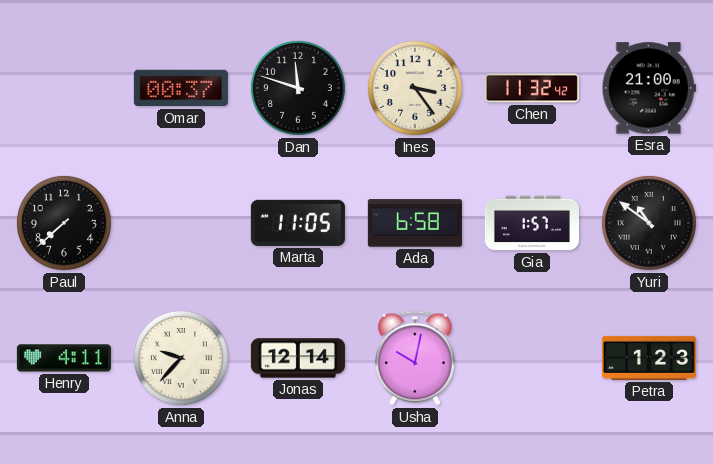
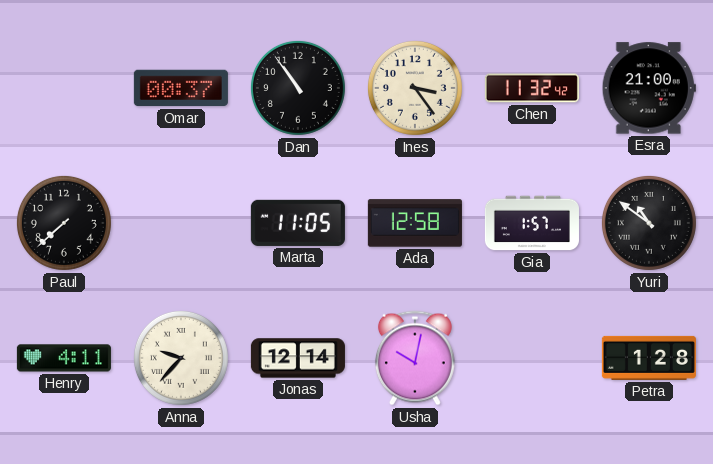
Dan: 11:48 -> 10:54
Ada: 6:58 -> 12:58
Petra: 1:23 -> 1:28
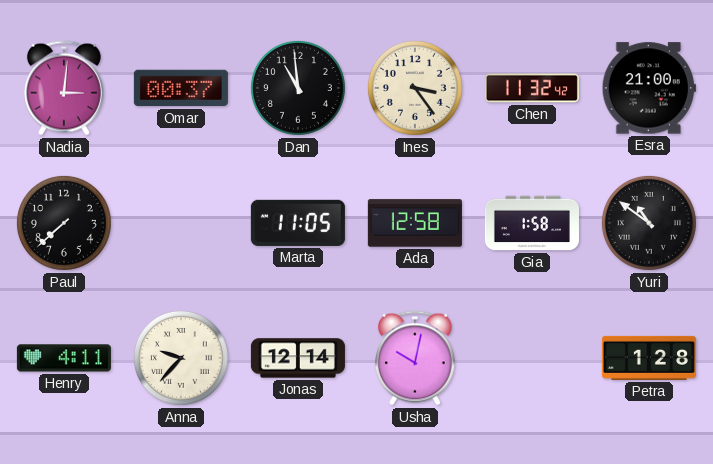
Nadia: none -> 3:01
Dan: 10:54 -> 10:59
Gia: 1:57 -> 1:58
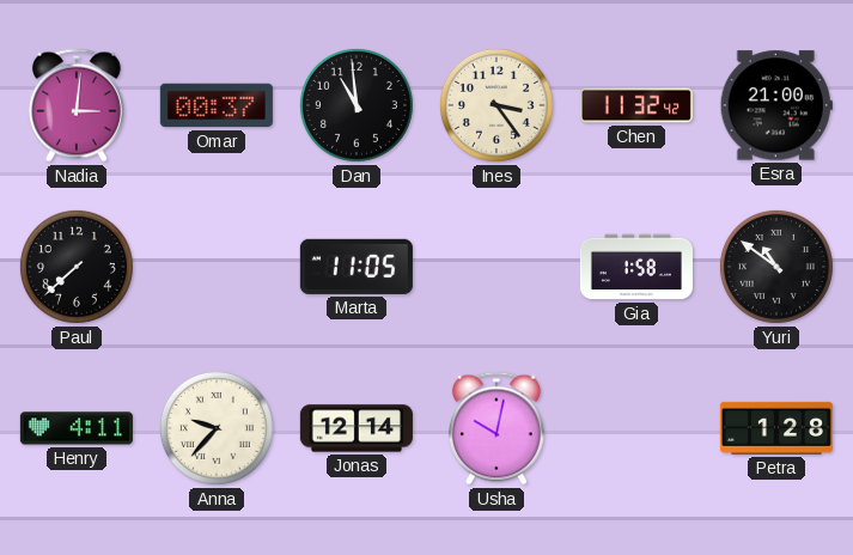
Ada: 12:58 -> none
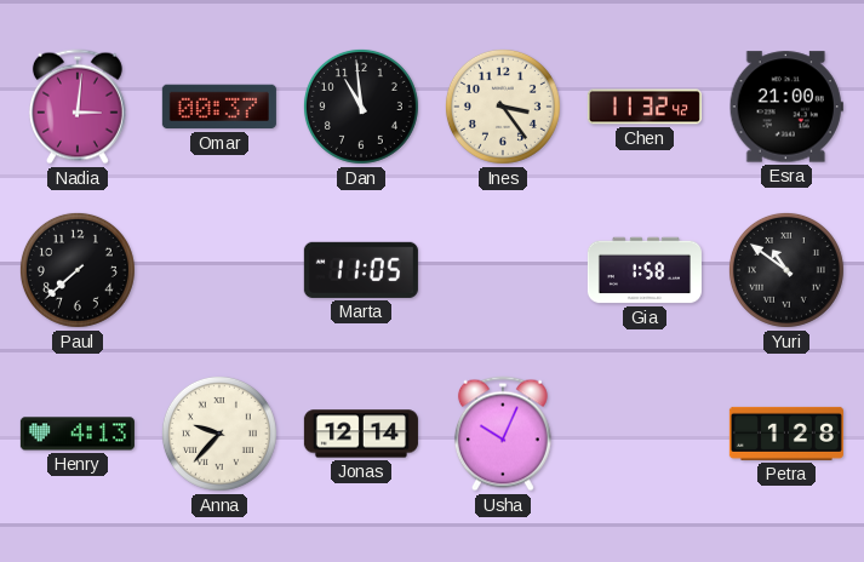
Henry: 4:11 -> 4:13
Usha: 10:02 -> 10:04
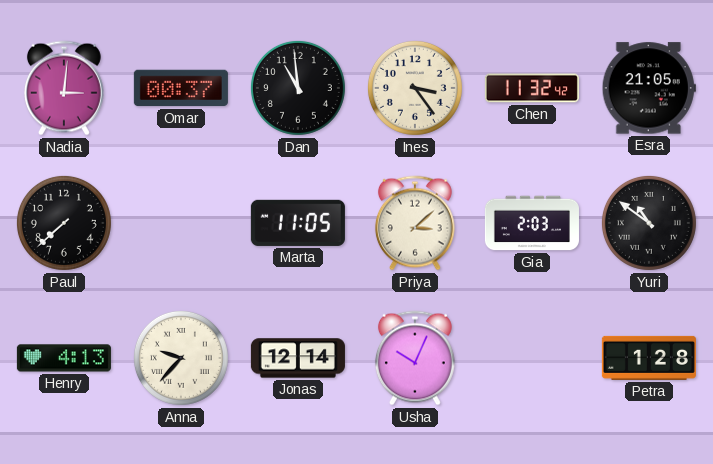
Esra: 21:00 -> 21:05
Priya: none -> 3:08
Gia: 1:58 -> 2:03
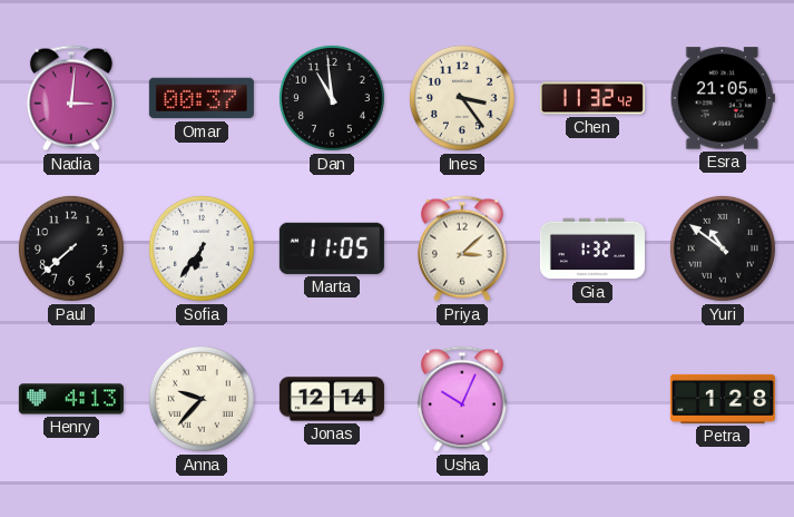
Sofia: none -> 6:36
Gia: 2:03 -> 1:32
